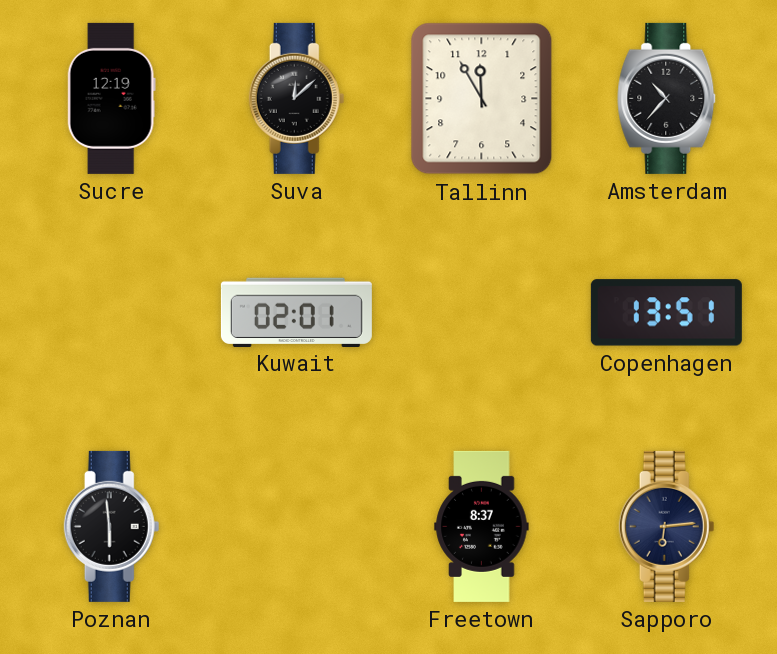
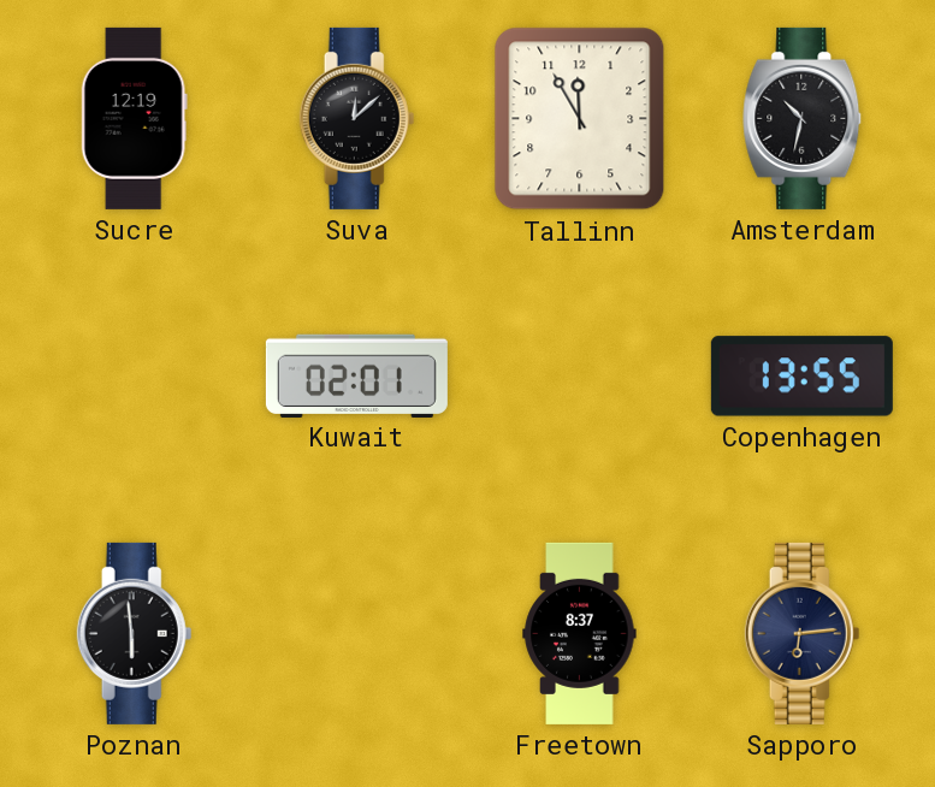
Amsterdam: 10:37 -> 10:32
Copenhagen: 13:51 -> 13:55
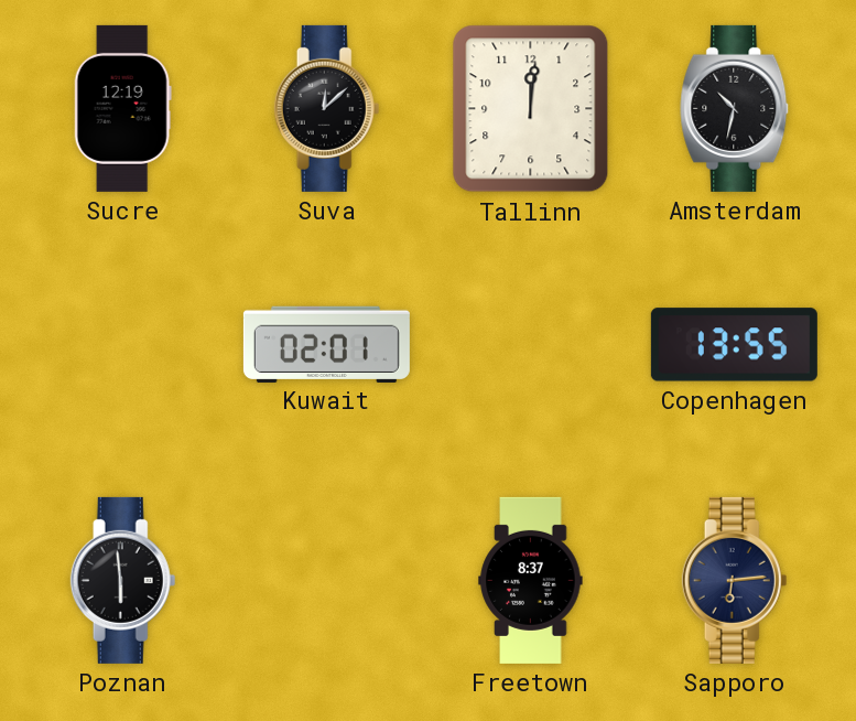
Tallinn: 11:55 -> 12:01
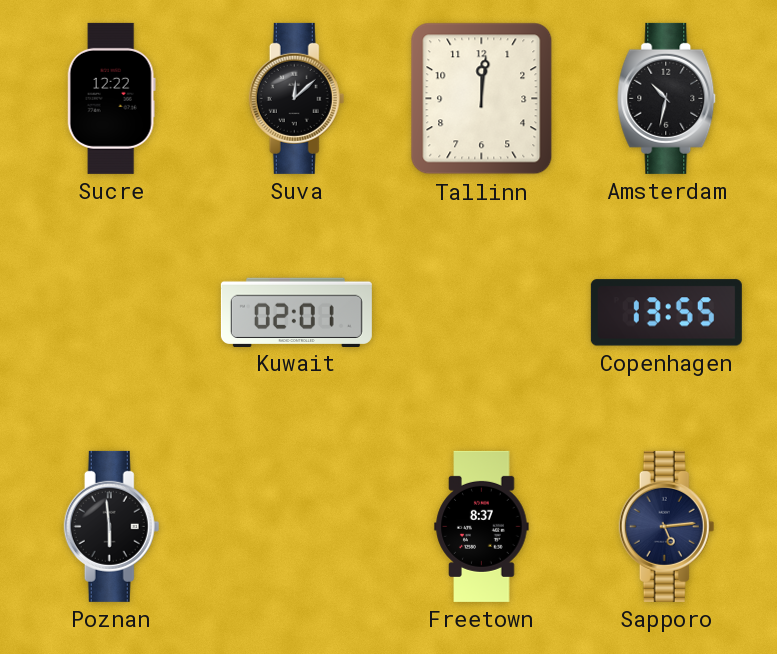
Sucre: 12:19 -> 12:22
Sapporo: 6:14 -> 5:14
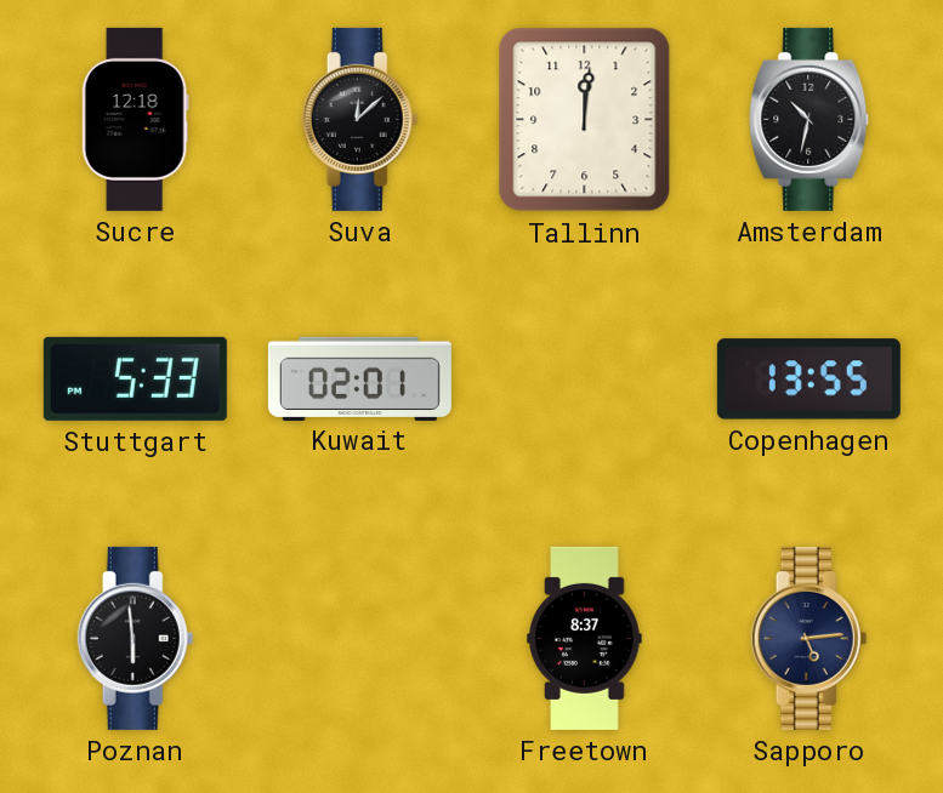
Sucre: 12:22 -> 12:18
Stuttgart: none -> 5:33
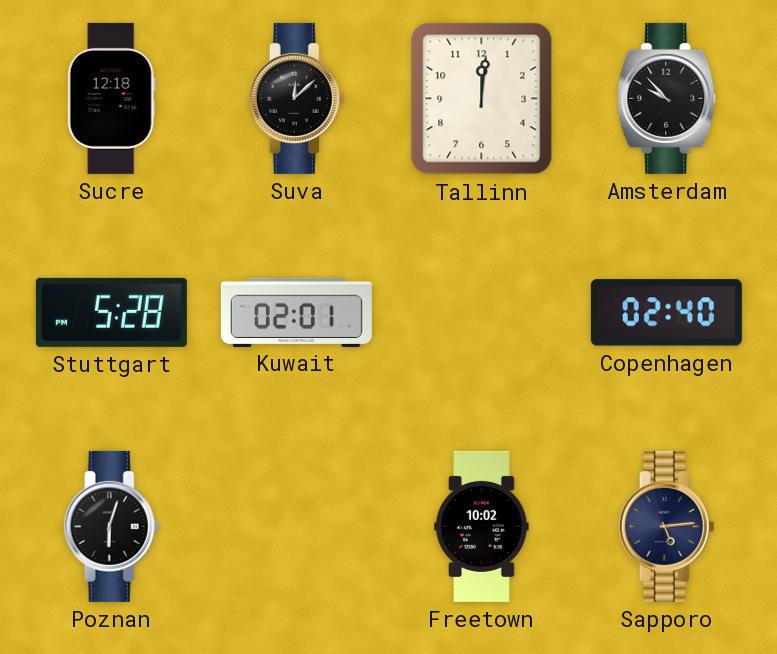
Amsterdam: 10:32 -> 9:53
Stuttgart: 5:33 -> 5:28
Copenhagen: 13:55 -> 02:40
Poznan: 5:59 -> 6:03
Freetown: 8:37 -> 10:02
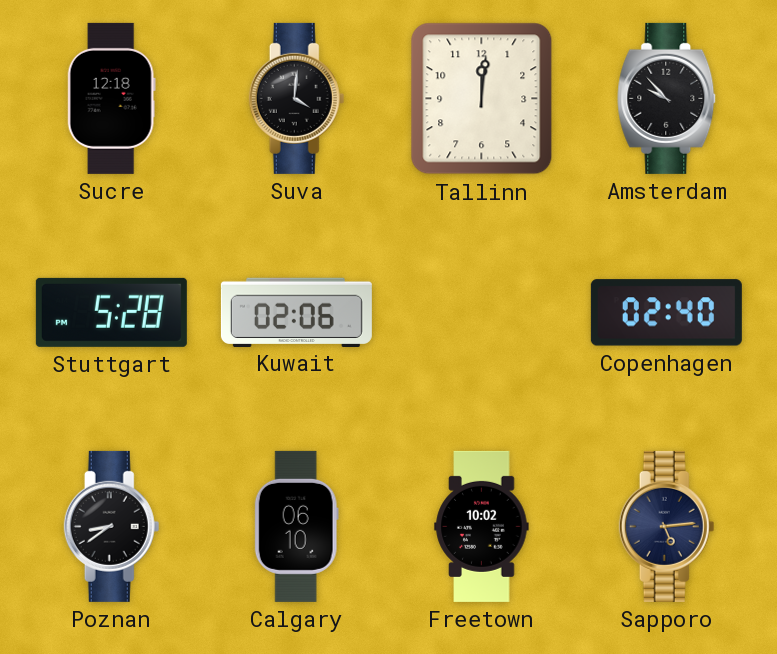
Suva: 12:08 -> 4:01
Kuwait: 02:01 -> 02:06
Poznan: 6:03 -> 8:39
Calgary: none -> 06:10
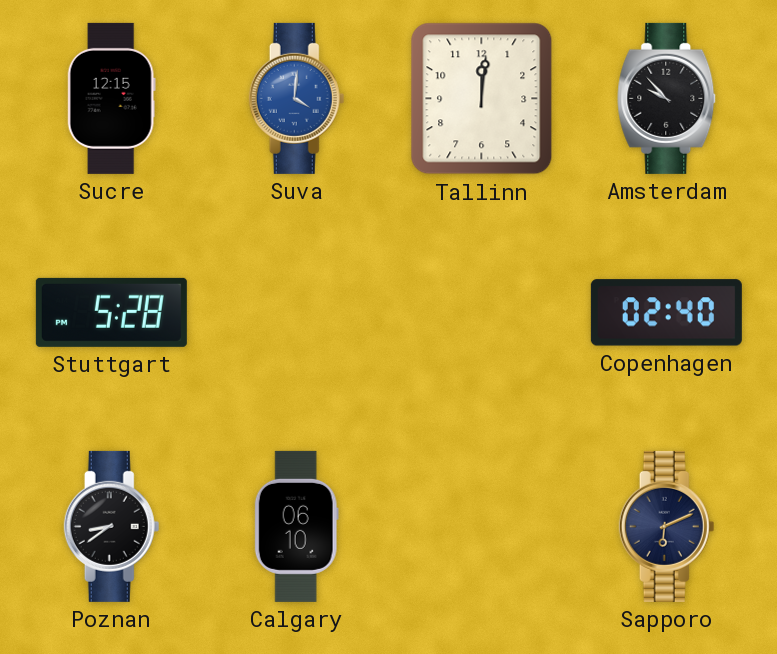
Sucre: 12:18 -> 12:15
Suva dial: black -> blue
Kuwait: 02:06 -> none
Freetown: 10:02 -> none
Sapporo: 5:14 -> 6:11
